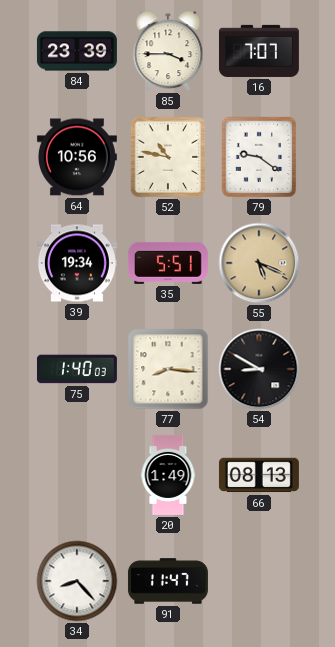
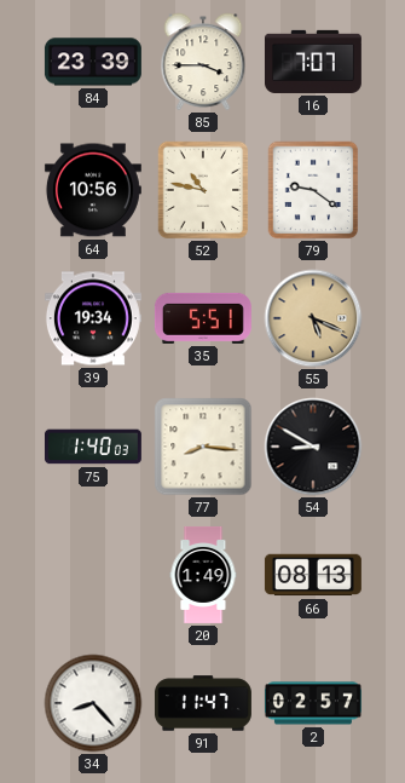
2: none -> 02:57
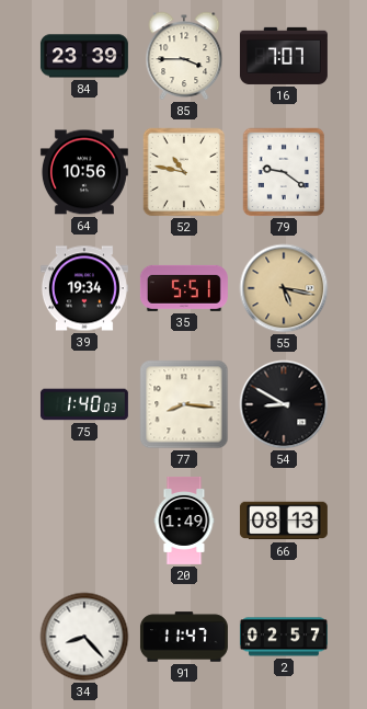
55: 5:19 -> 5:17
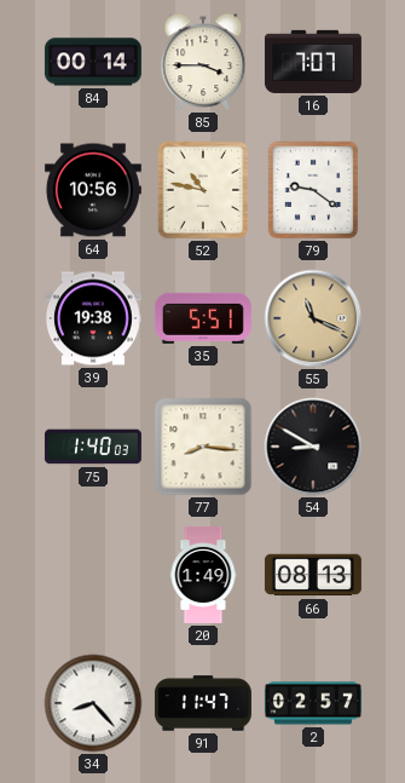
84: 23:39 -> 00:14
39: 19:34 -> 19:38
55: 5:17 -> 11:19
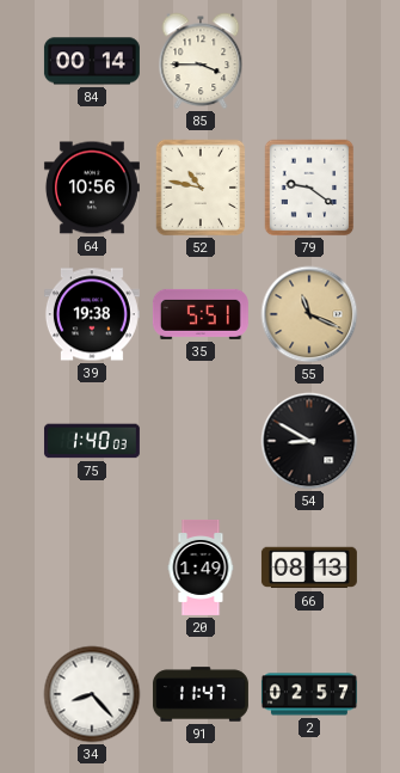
16: 7:07 -> none
77: 8:16 -> none
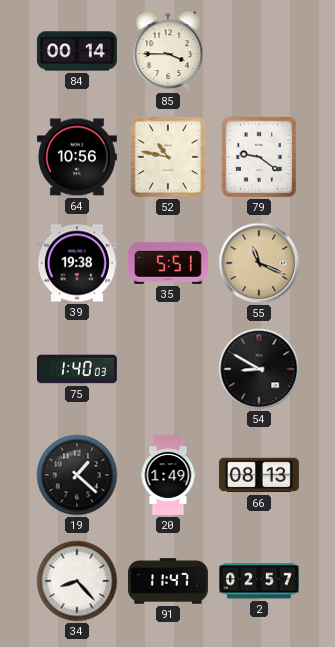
19: none -> 1:22
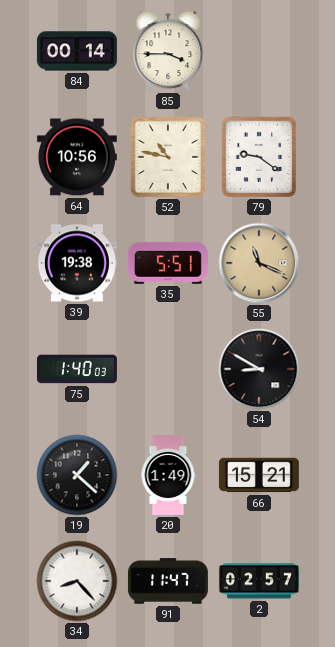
66: 08:13 -> 15:21
